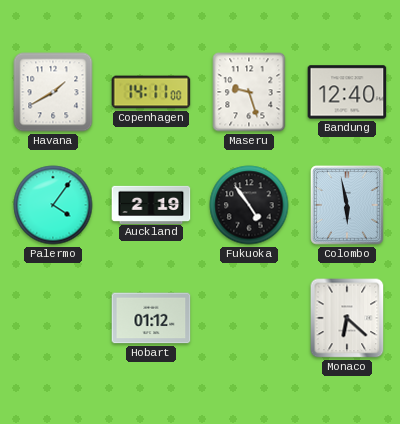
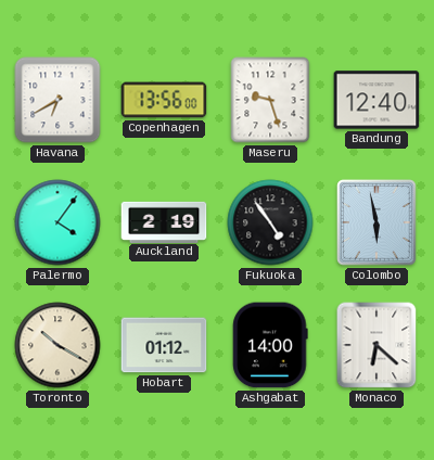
Havana: 1:40 -> 6:40
Copenhagen: 14:11 -> 13:56
Toronto: none -> 10:20
Ashgabat: none -> 14:00
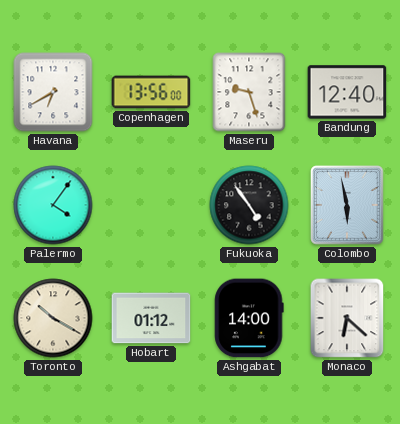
Auckland: 2:19 -> none
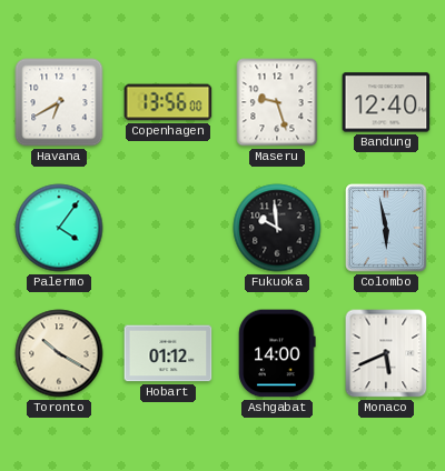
Fukuoka: 4:54 -> 9:59
Monaco: 6:22 -> 5:41
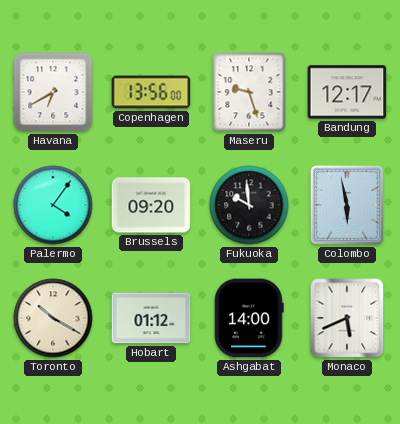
Bandung: 12:40 -> 12:17
Brussels: none -> 09:20
